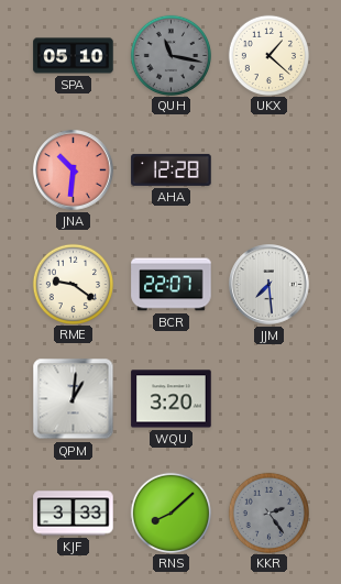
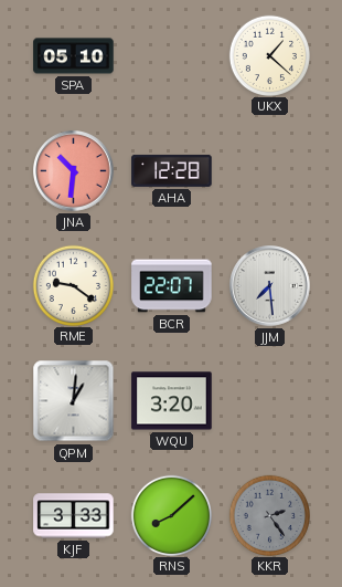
QUH: 11:17 -> none
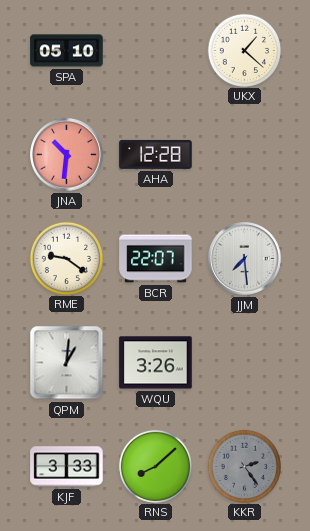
WQU: 3:20 -> 3:26
